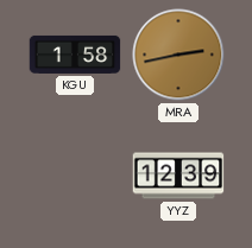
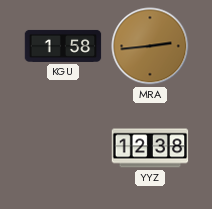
MRA: 2:43 -> 2:44
YYZ: 12:39 -> 12:38
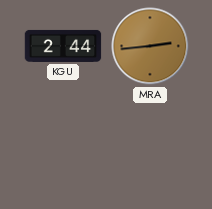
KGU: 1:58 -> 2:44
YYZ: 12:38 -> none
